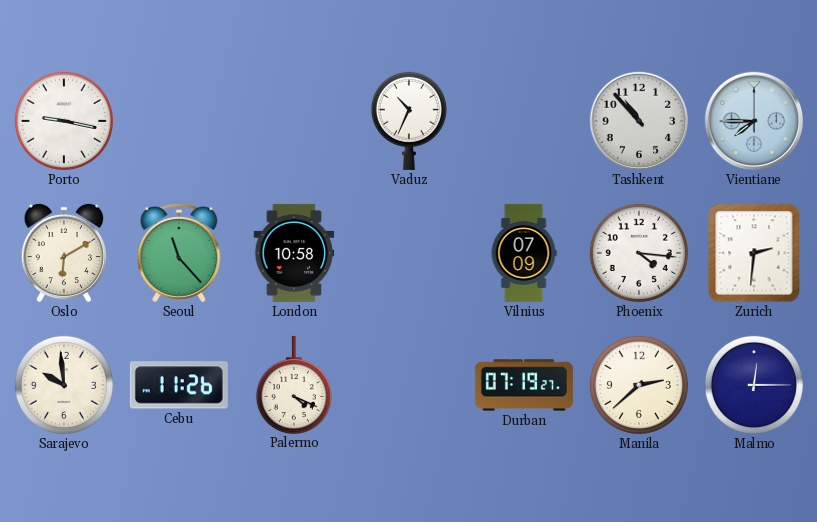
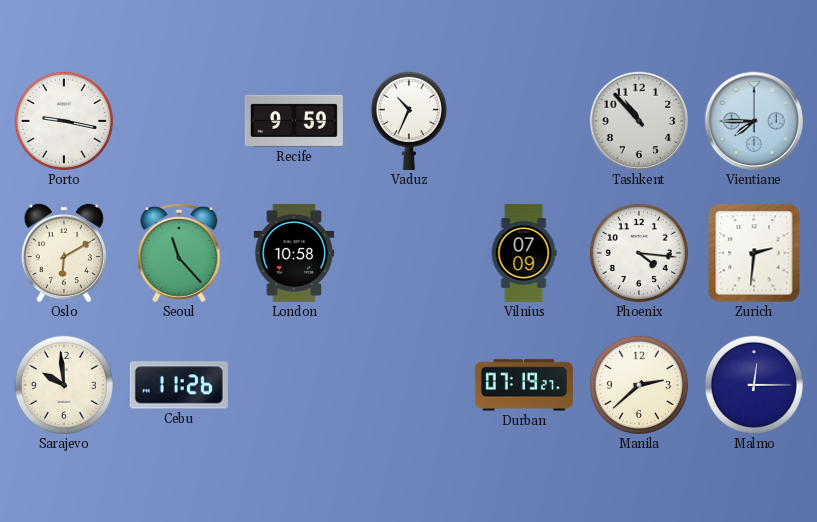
Recife: none -> 9:59
Palermo: 4:19 -> none
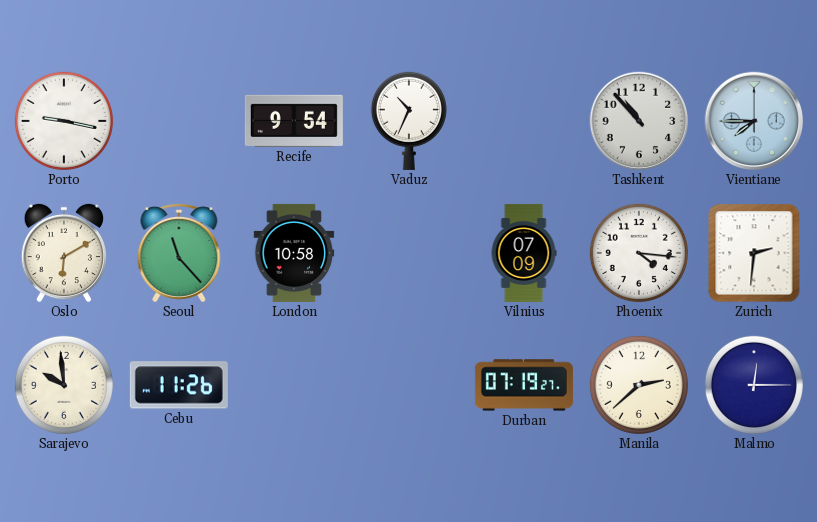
Recife: 9:59 -> 9:54
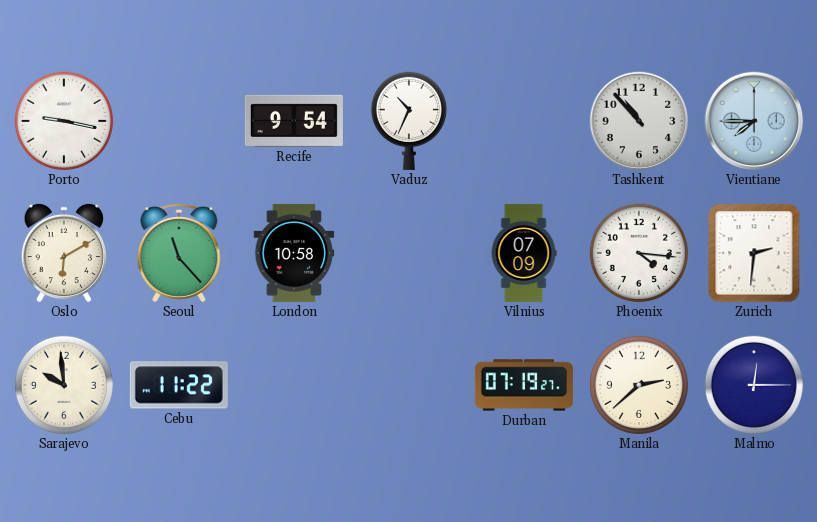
Cebu: 11:26 -> 11:22
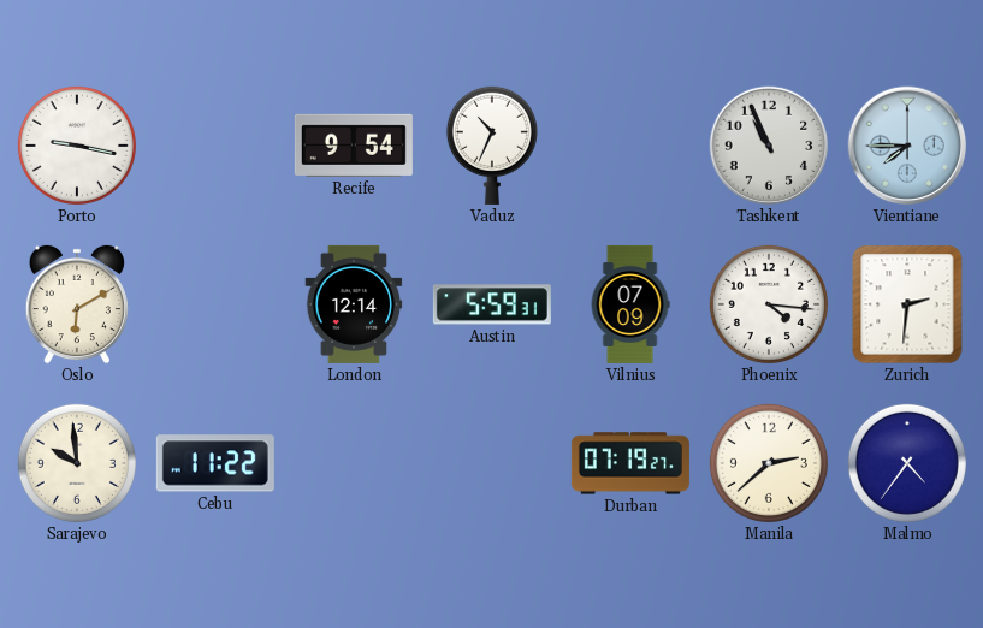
Tashkent: 10:53 -> 10:56
Seoul: 11:23 -> none
London: 10:58 -> 12:14
Austin: none -> 5:59
Malmo: 12:15 -> 4:36
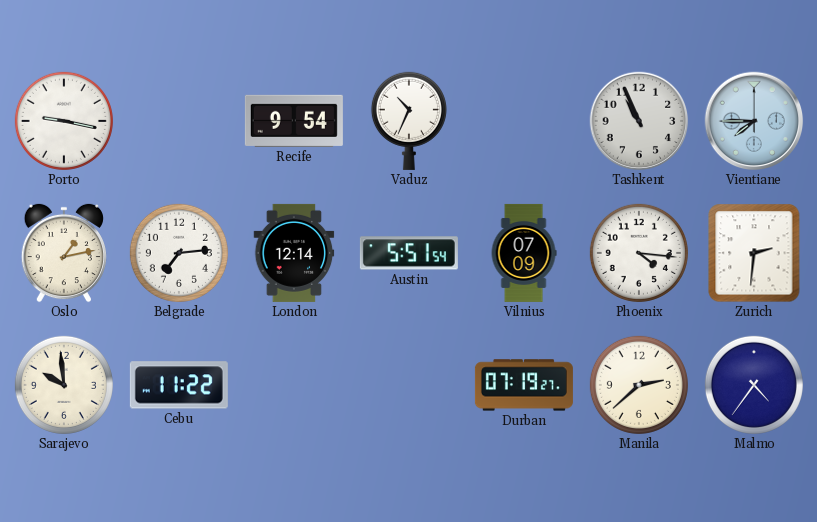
Oslo: 6:10 -> 1:13
Belgrade: none -> 7:14
Austin: 5:59 -> 5:51
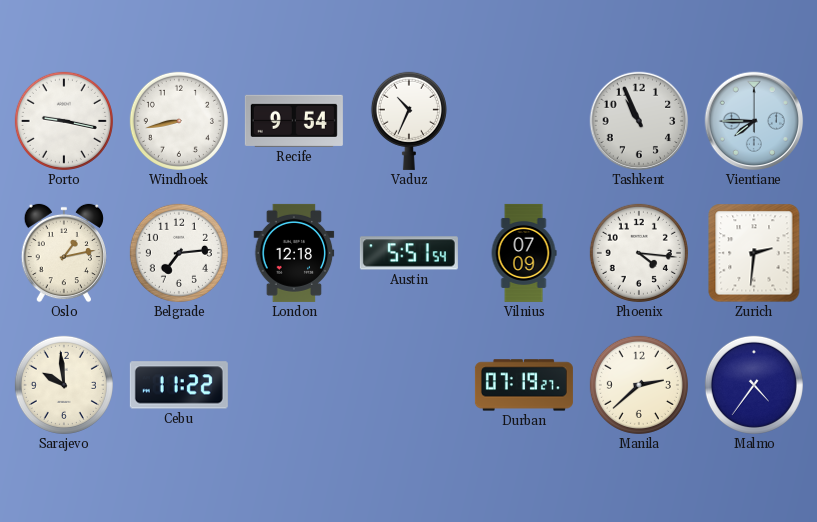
Windhoek: none -> 8:43
London: 12:14 -> 12:18
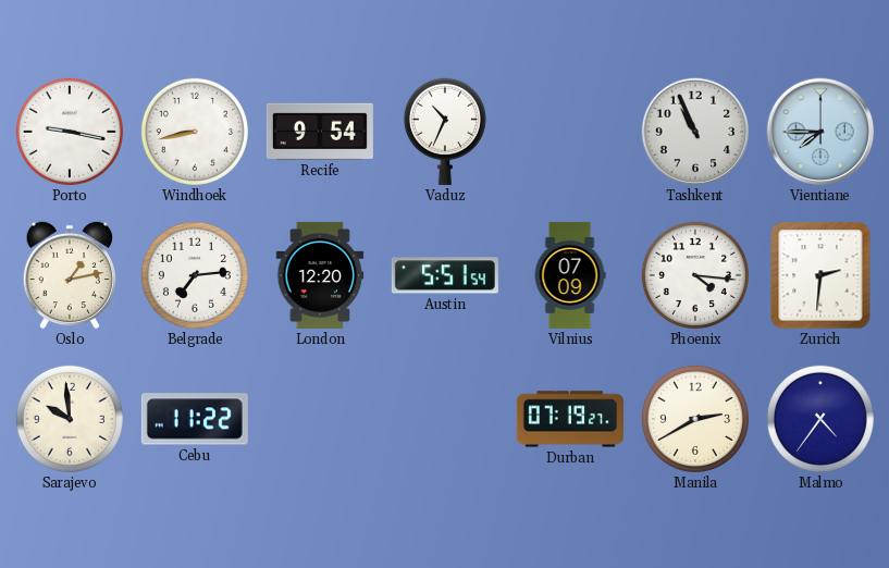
London: 12:18 -> 12:20
Manila: 2:38 -> 2:40
